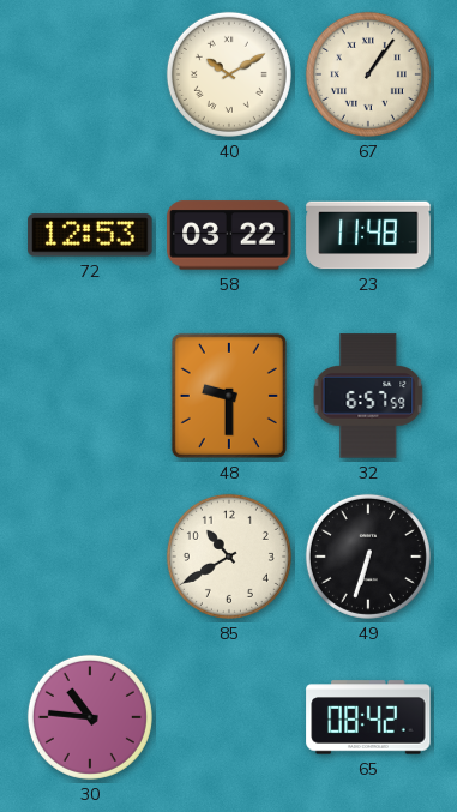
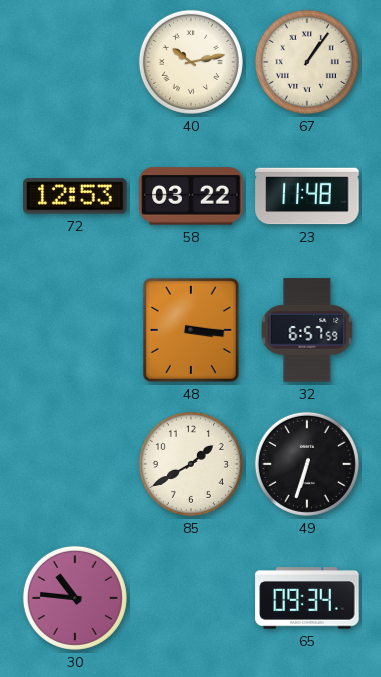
40: 10:10 -> 10:13
48: 9:30 -> 3:16
85: 10:40 -> 1:40
65: 08:42 -> 09:34
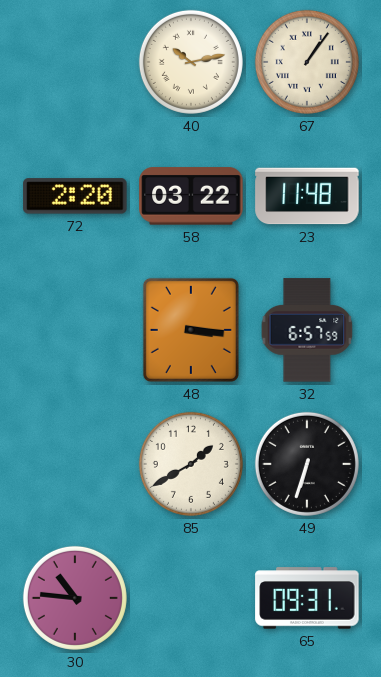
72: 12:53 -> 2:20
65: 09:34 -> 09:31
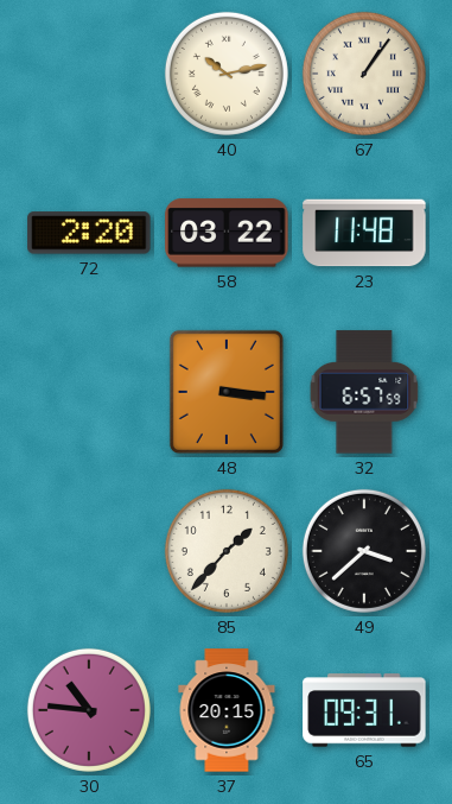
85: 1:40 -> 1:37
49: 6:33 -> 3:38
37: none -> 20:15
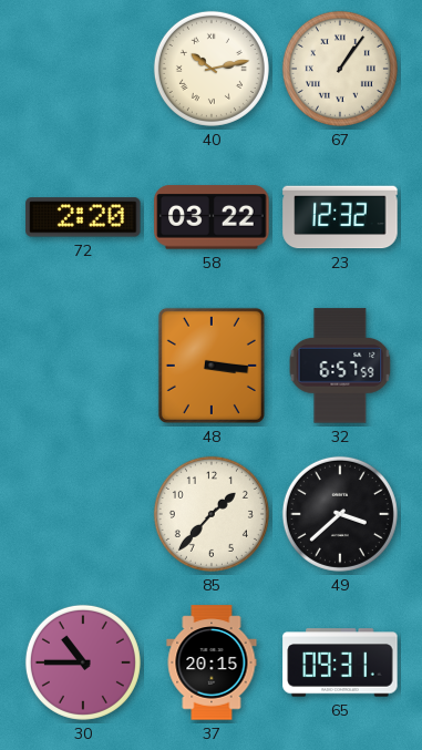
23: 11:48 -> 12:32
30: 10:46 -> 10:45
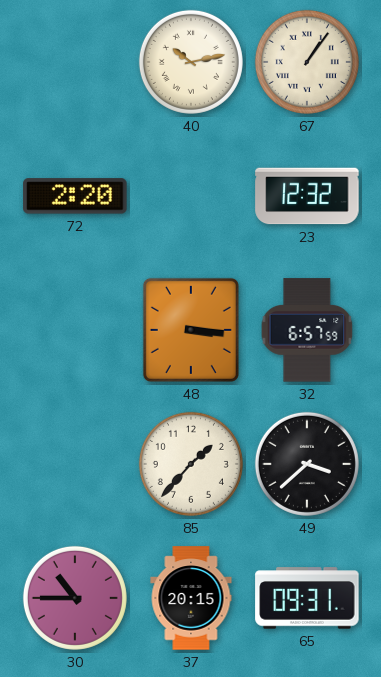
58: 03:22 -> none
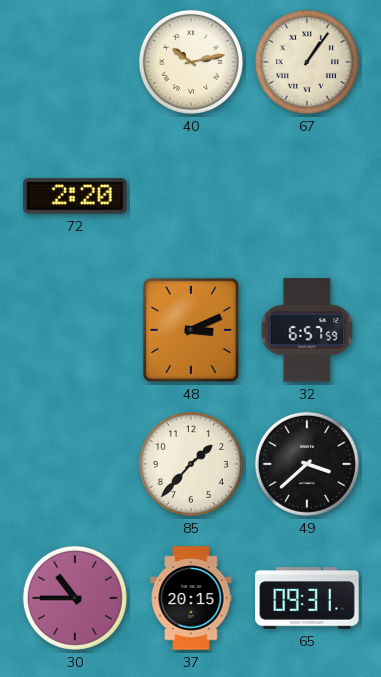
23: 12:32 -> none
48: 3:16 -> 3:11
